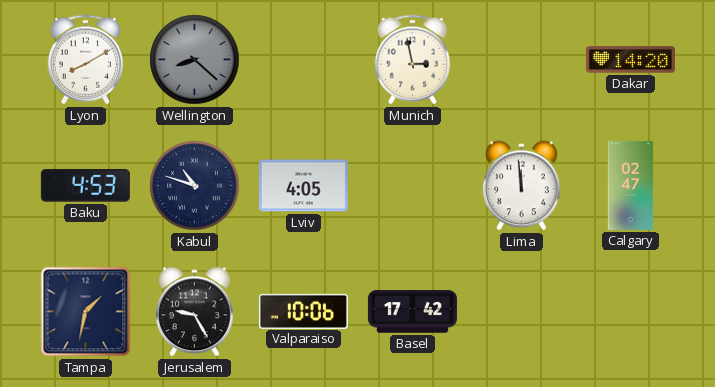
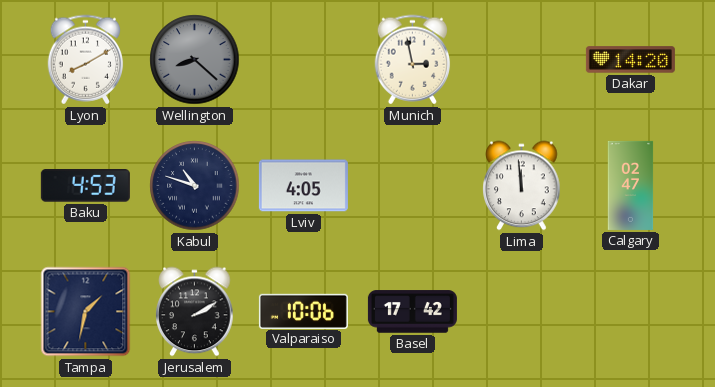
Jerusalem: 9:25 -> 2:10
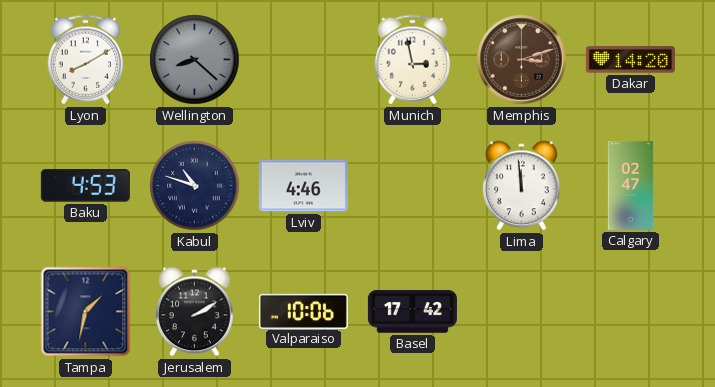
Memphis: none -> 3:12
Lviv: 4:05 -> 4:46
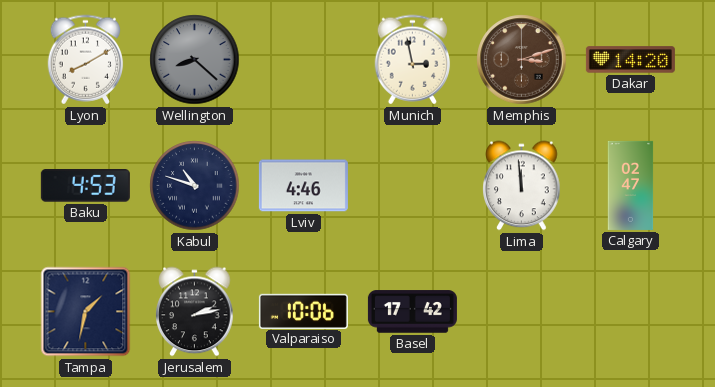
Jerusalem: 2:10 -> 2:13
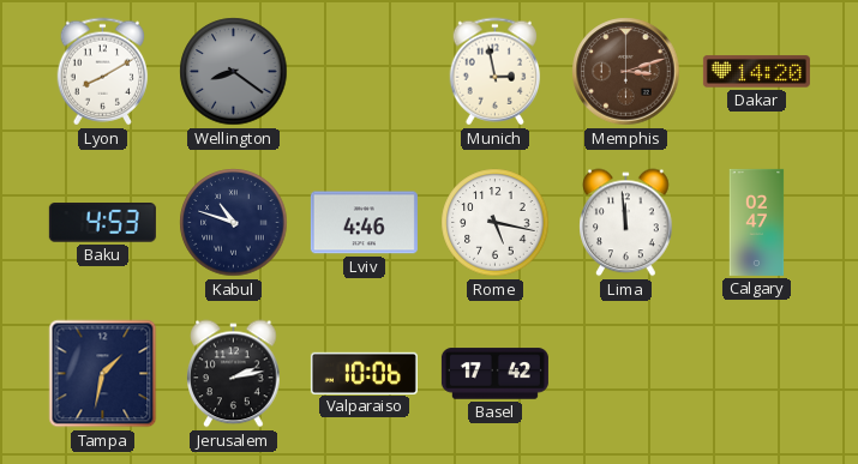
Wellington: 8:22 -> 8:21
Rome: none -> 5:17
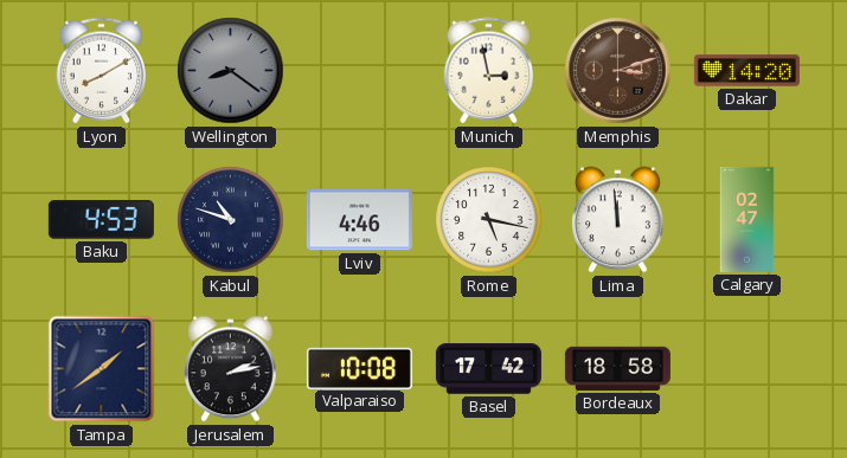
Tampa: 1:32 -> 1:39
Valparaiso: 10:06 -> 10:08
Bordeaux: none -> 18:58
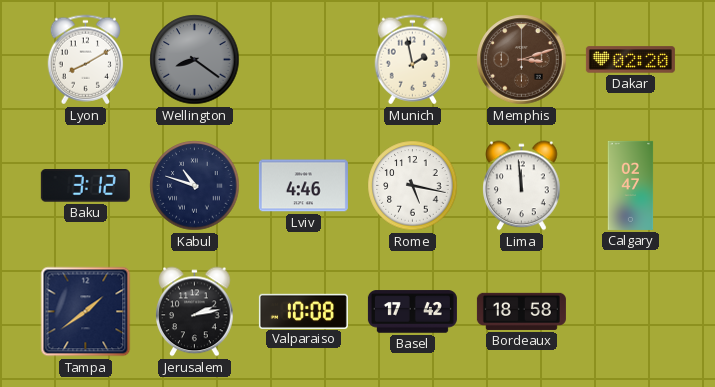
Munich: 2:58 -> 1:58
Dakar: 14:20 -> 02:20
Baku: 4:53 -> 3:12
